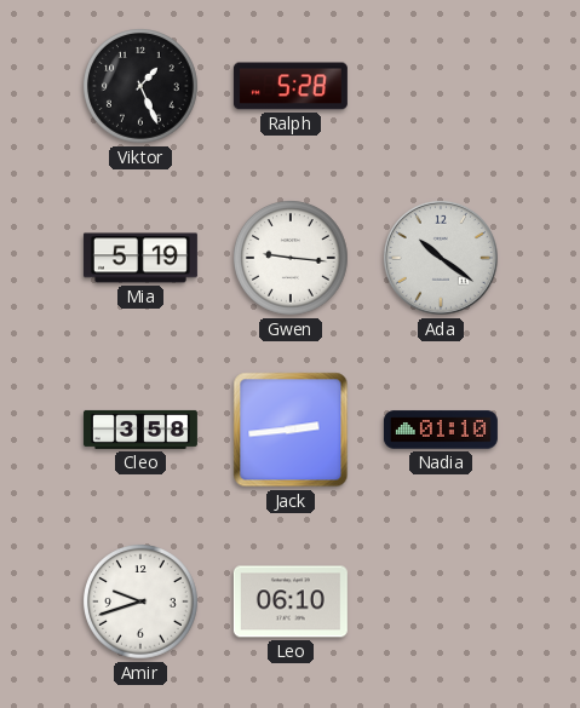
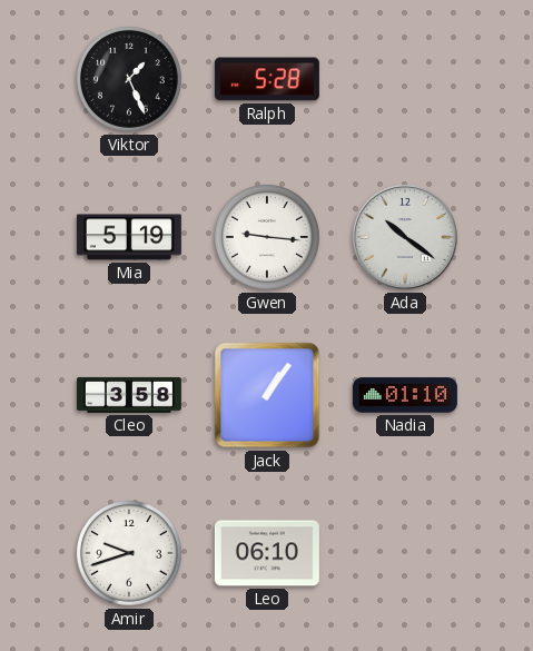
Jack: 2:44 -> 1:06
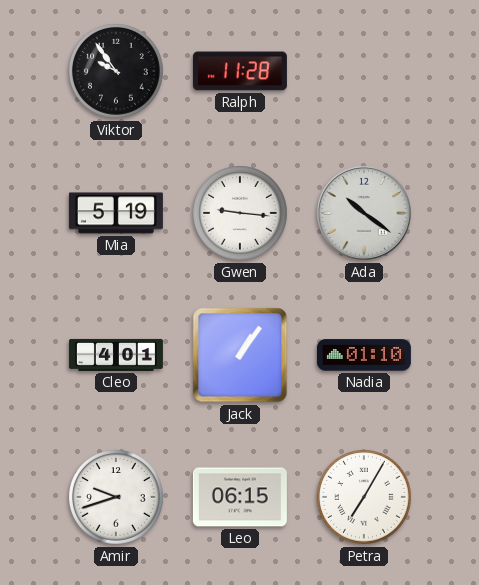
Viktor: 1:26 -> 9:54
Ralph: 5:28 -> 11:28
Cleo: 3:58 -> 4:01
Leo: 06:10 -> 06:15
Petra: none -> 7:05
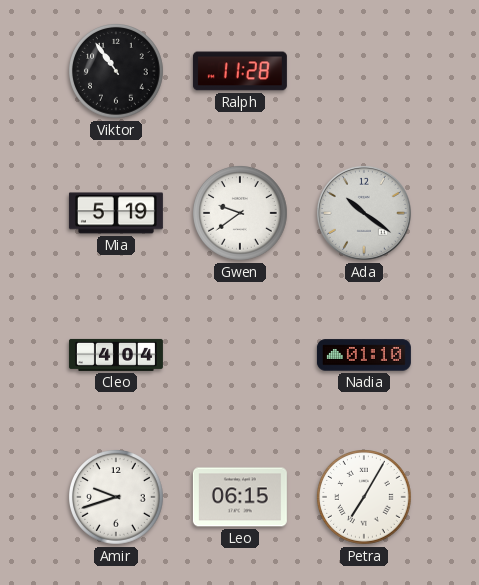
Viktor: 9:54 -> 10:54
Gwen: 9:16 -> 9:39
Cleo: 4:01 -> 4:04
Jack: 1:06 -> none
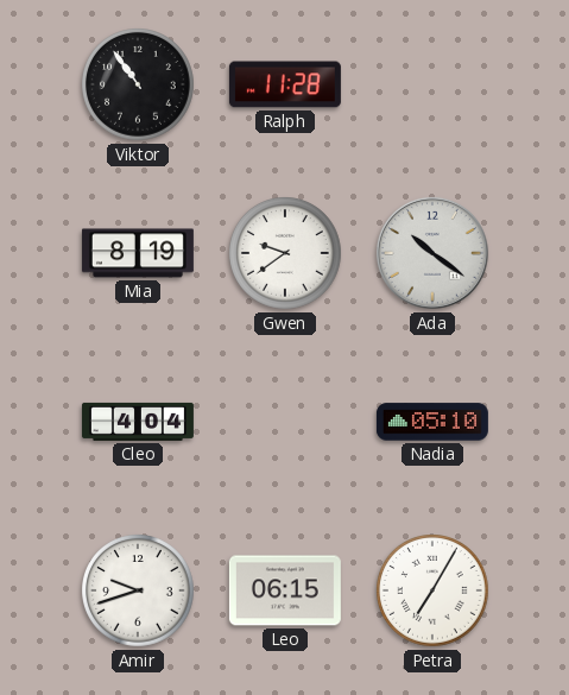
Mia: 5:19 -> 8:19
Nadia: 01:10 -> 05:10
